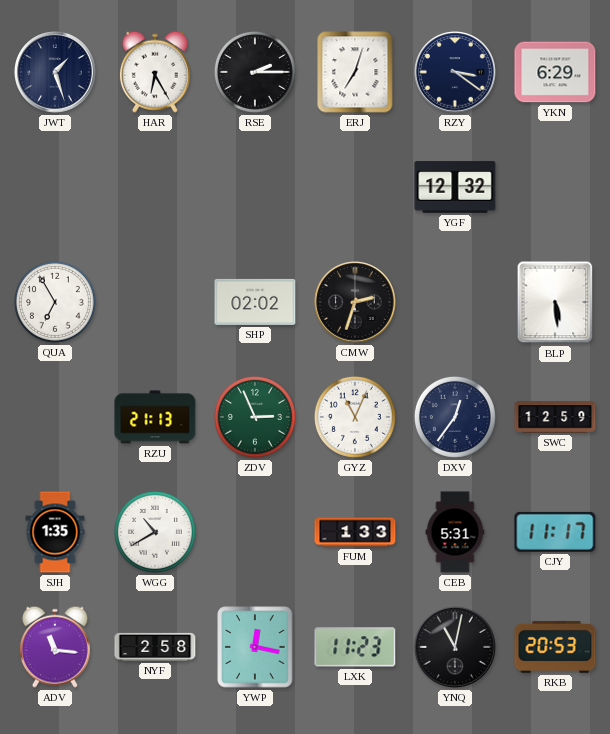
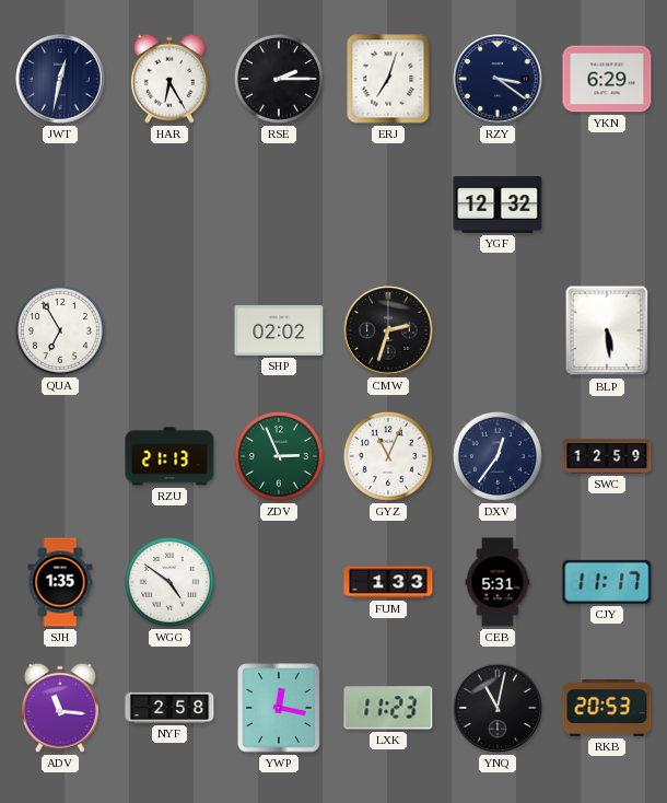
JWT: 1:27 -> 12:32
WGG: 10:40 -> 4:51
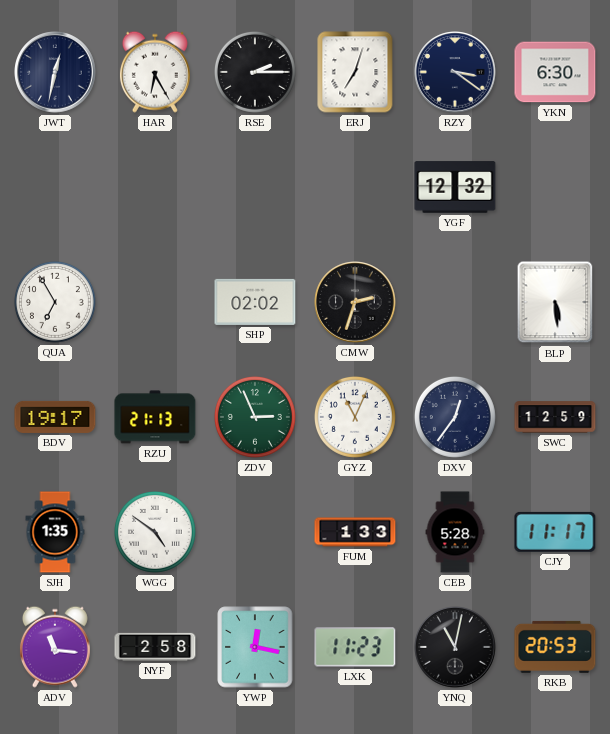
YKN: 6:29 -> 6:30
BDV: none -> 19:17
CEB: 5:31 -> 5:28
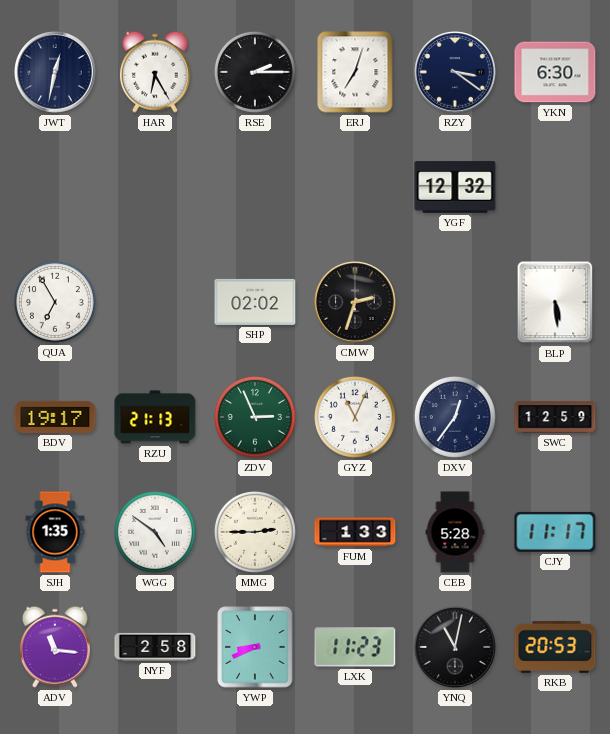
MMG: none -> 2:45
YWP: 12:17 -> 8:41
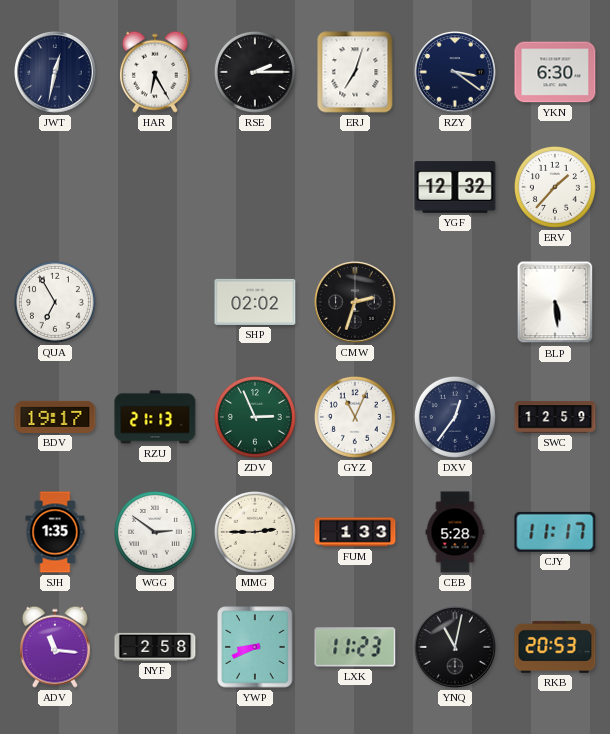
ERV: none -> 1:37
WGG: 4:51 -> 2:51
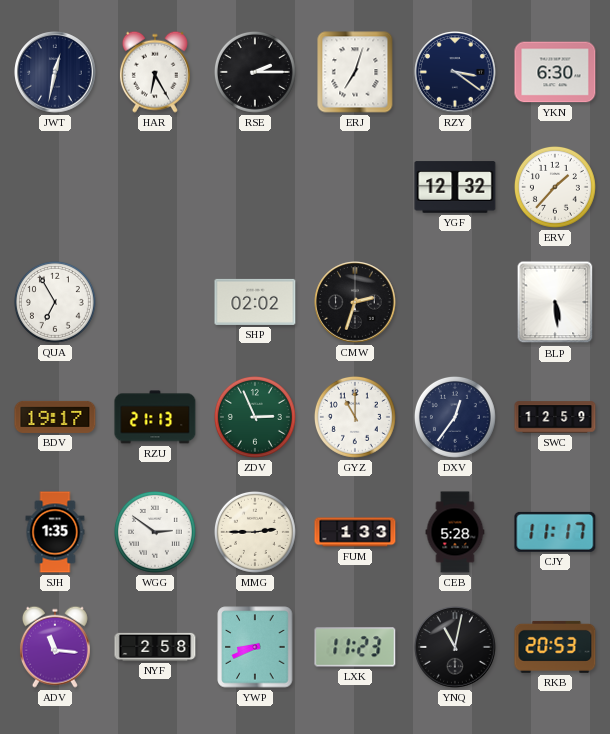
GYZ: 11:04 -> 11:00
